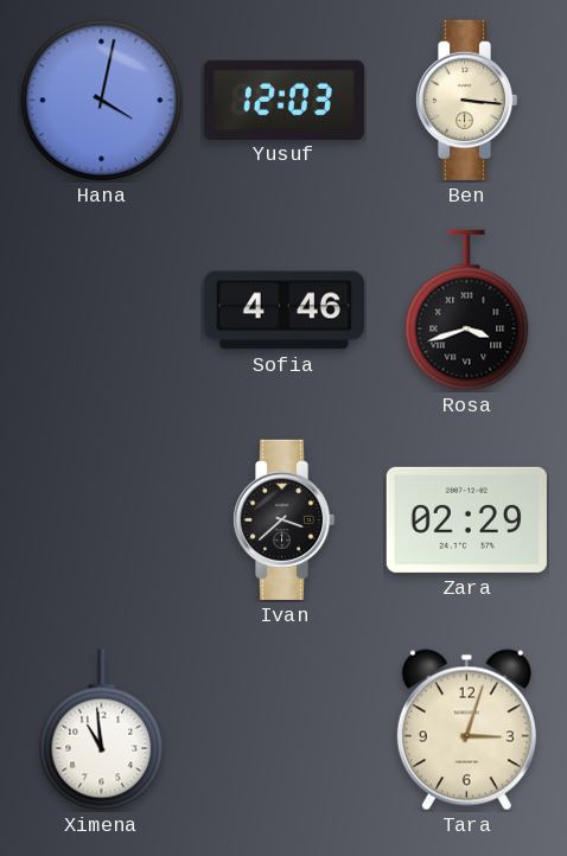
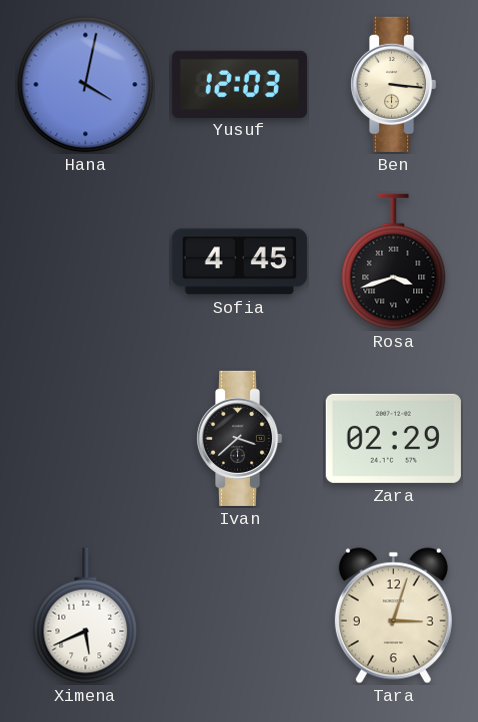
Sofia: 4:46 -> 4:45
Ximena: 10:59 -> 5:41
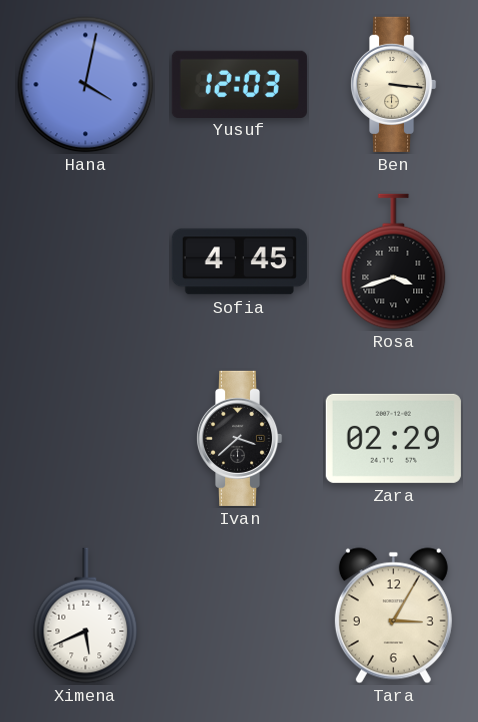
Tara: 3:03 -> 3:05
